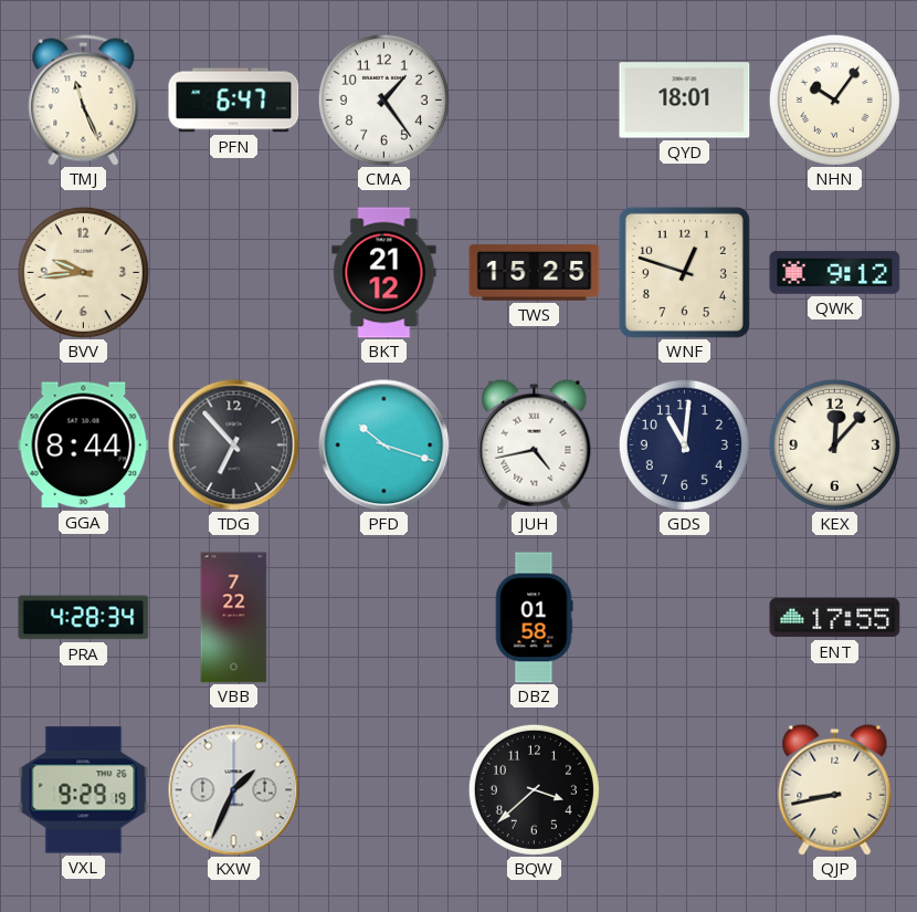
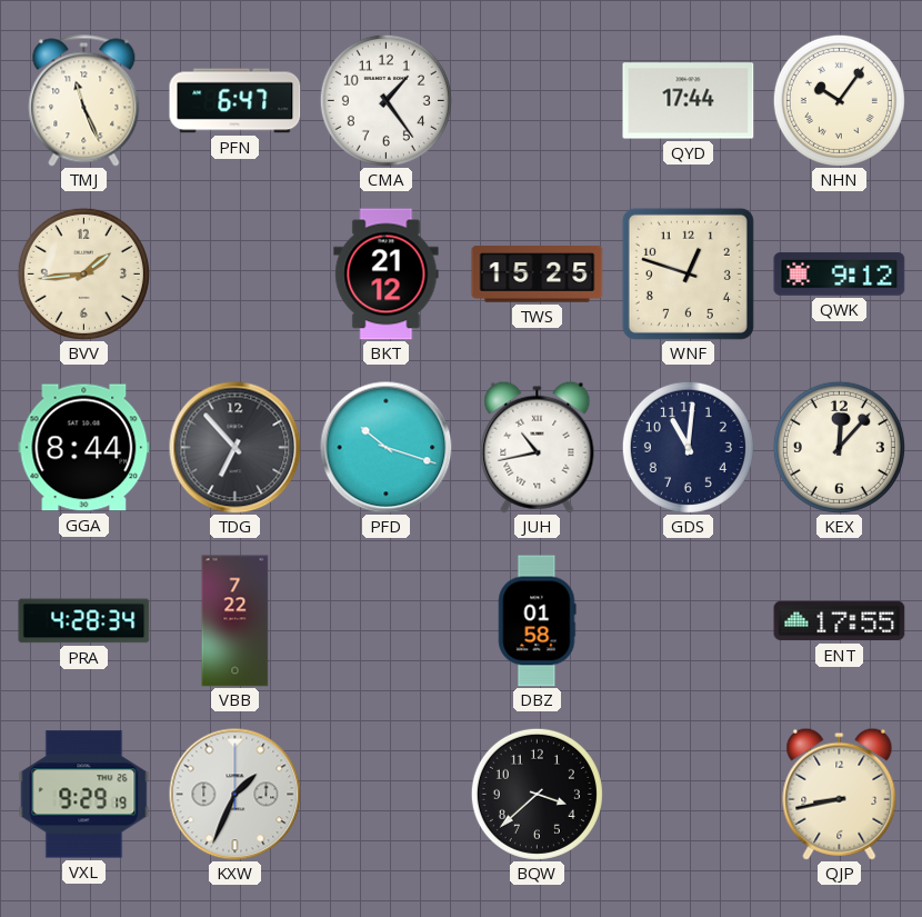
QYD: 18:01 -> 17:44
BVV: 9:44 -> 1:44
JUH: 4:43 -> 10:43
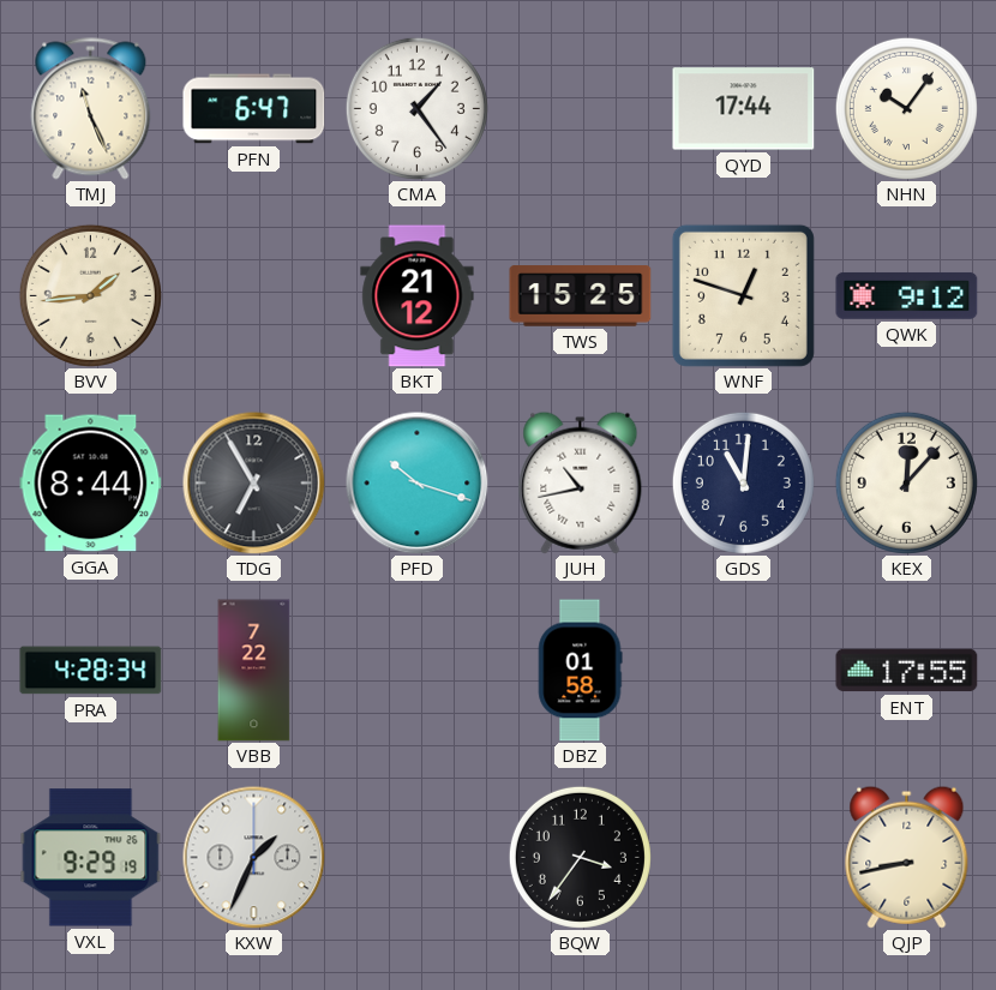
TDG: 6:53 -> 6:55
BQW: 3:38 -> 3:36
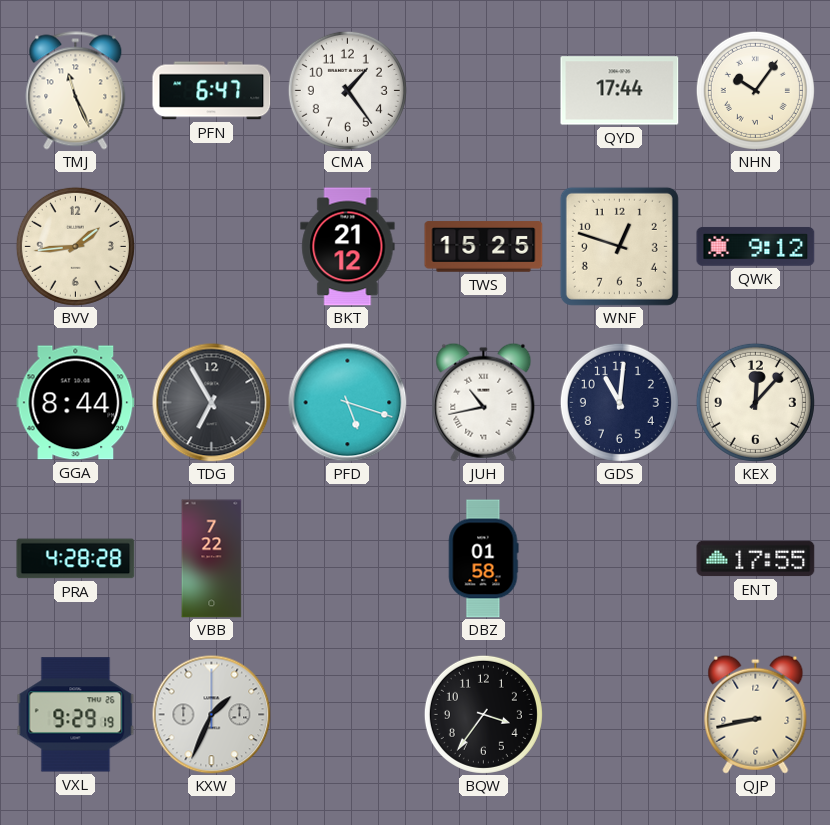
PFD: 10:18 -> 5:18
PRA: 4:28:34 -> 4:28:28
